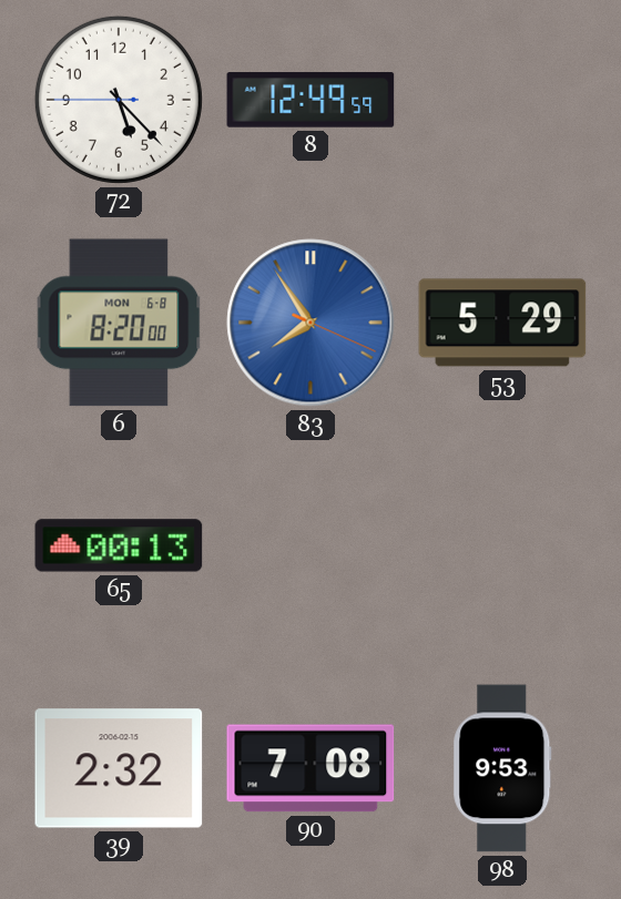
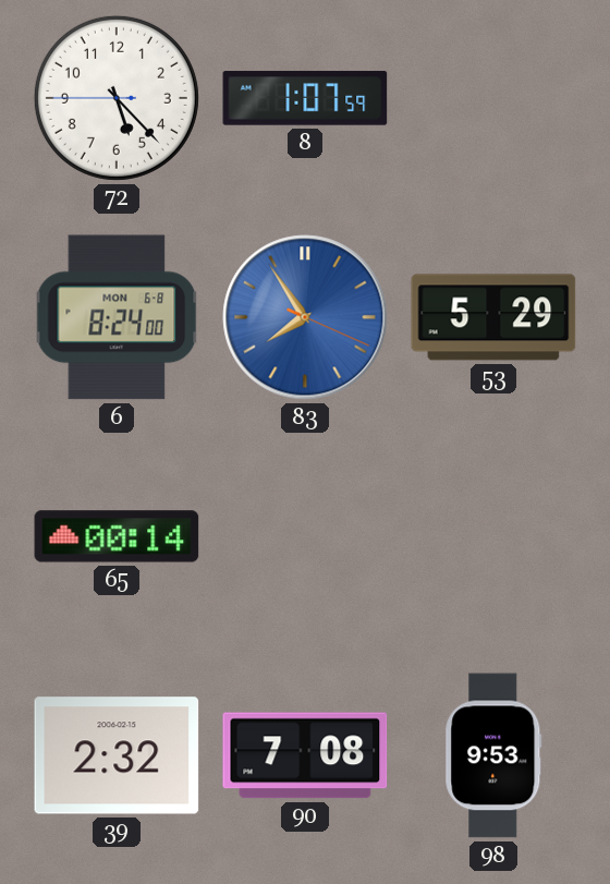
8: 12:49 -> 1:07
6: 8:20 -> 8:24
65: 00:13 -> 00:14
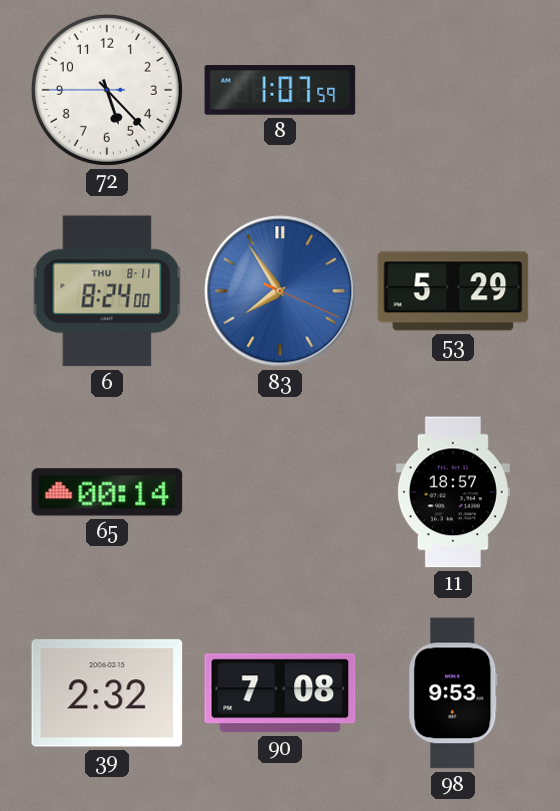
6 date: MON 6-8 -> THU 8-11
11: none -> 18:57
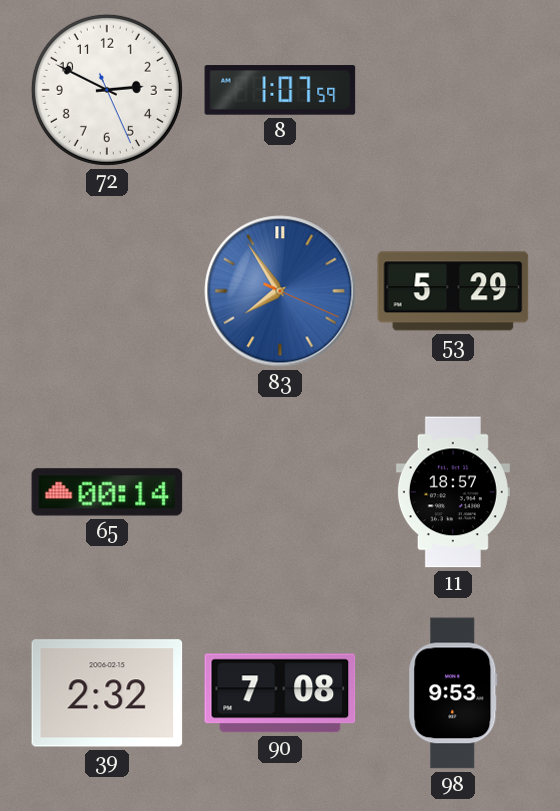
72: 5:22 -> 2:49
6: 8:24 -> none
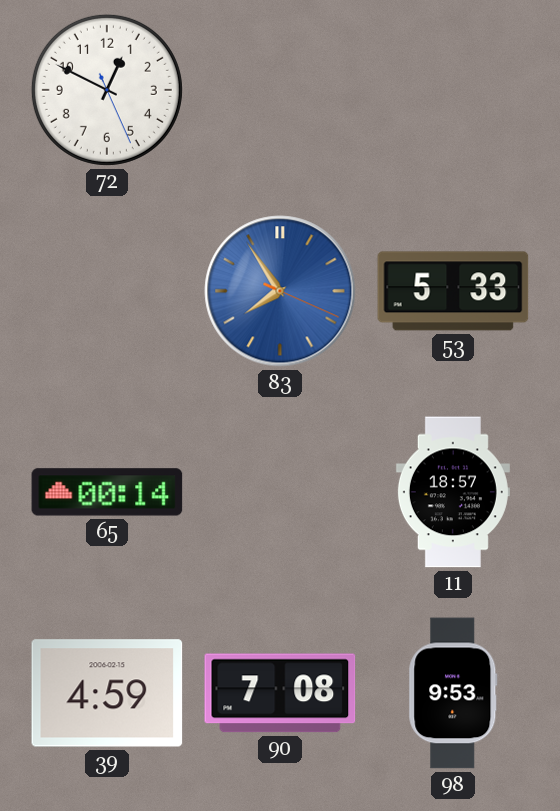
72: 2:49 -> 12:49
8: 1:07 -> none
53: 5:29 -> 5:33
39: 2:32 -> 4:59
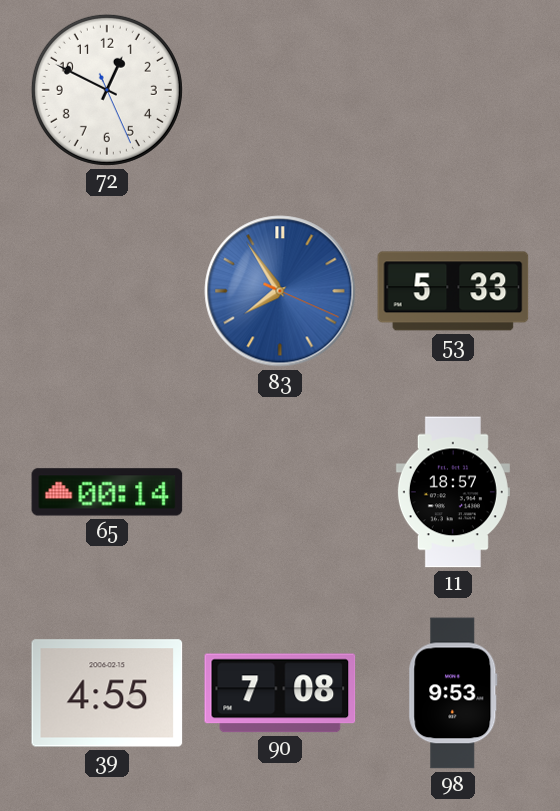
39: 4:59 -> 4:55
